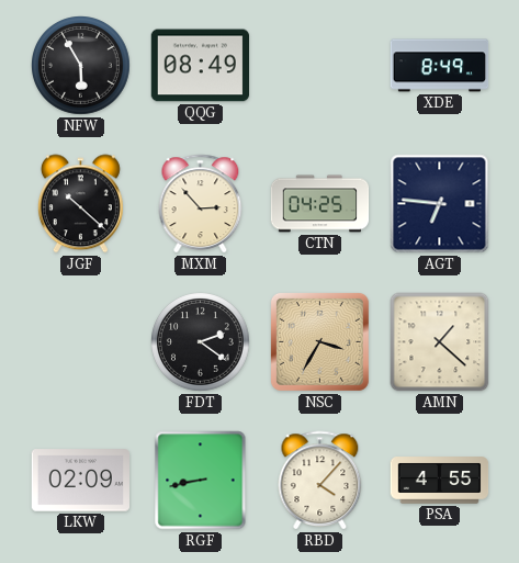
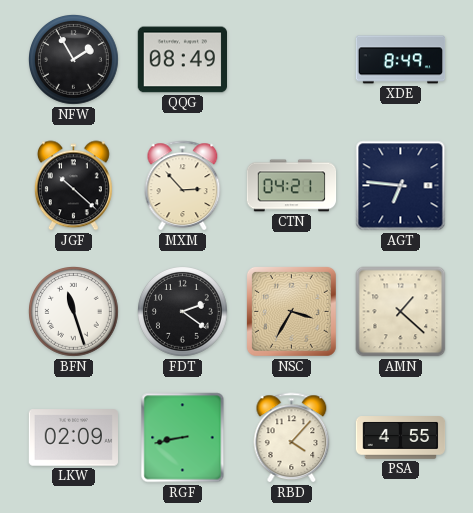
NFW: 5:55 -> 1:55
CTN: 04:25 -> 04:21
BFN: none -> 11:27
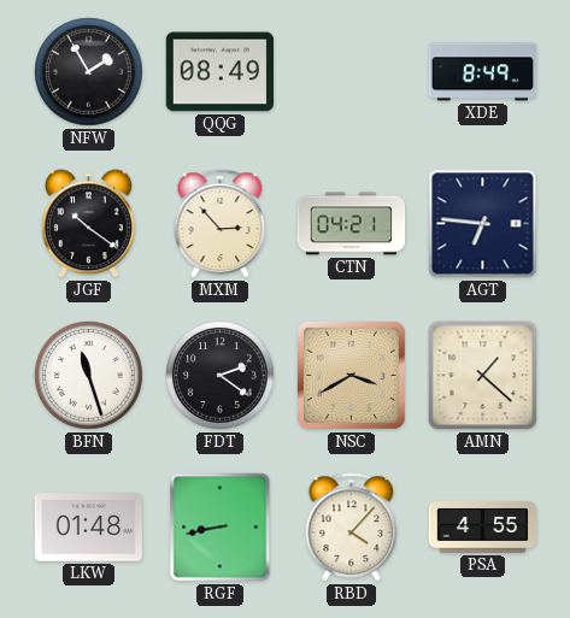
JGF: 10:22 -> 10:21
NSC: 3:35 -> 3:40
LKW: 02:09 -> 01:48
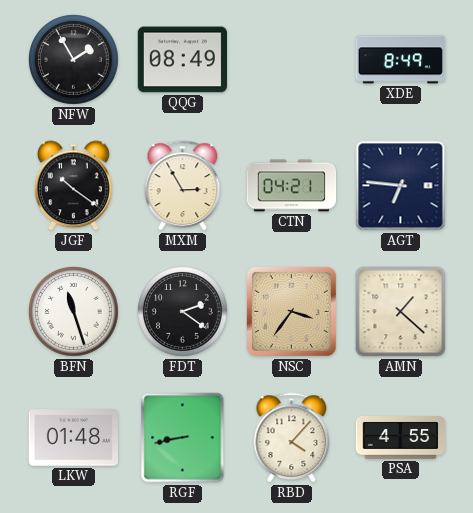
MXM: 2:53 -> 2:55
NSC: 3:40 -> 3:36
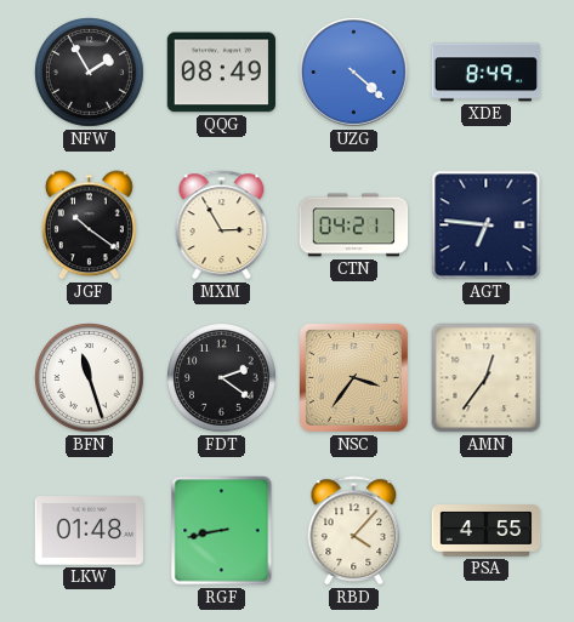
UZG: none -> 4:22
AMN: 1:22 -> 12:36
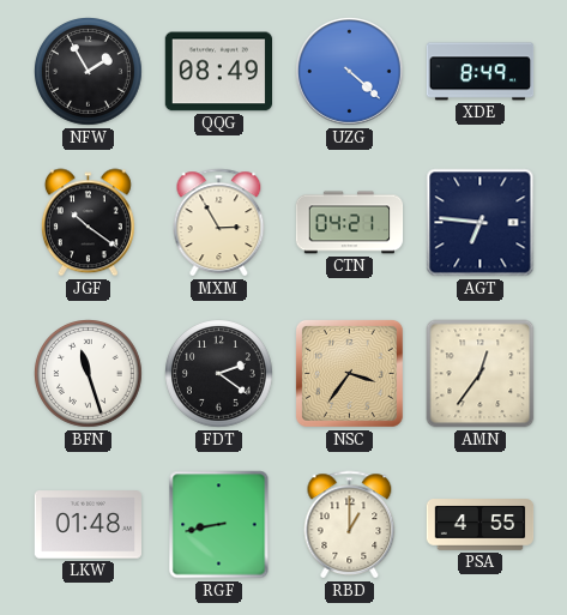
RBD: 4:07 -> 1:00
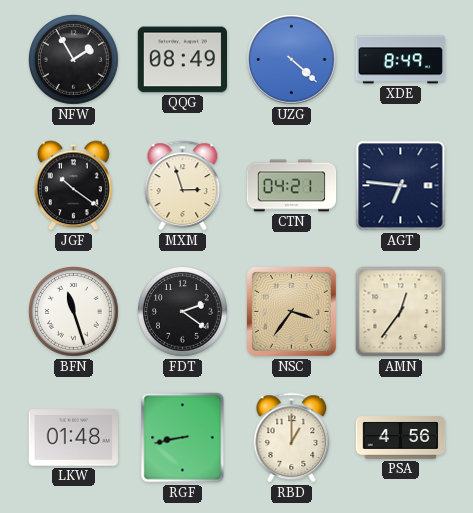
MXM: 2:55 -> 2:57
PSA: 4:55 -> 4:56
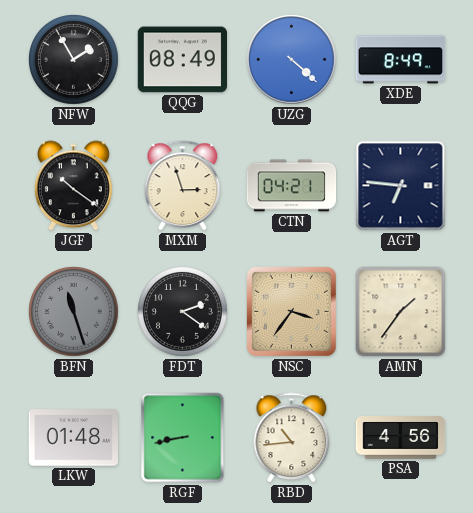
BFN dial: white -> grey
AMN: 12:36 -> 1:36
RBD: 1:00 -> 10:44
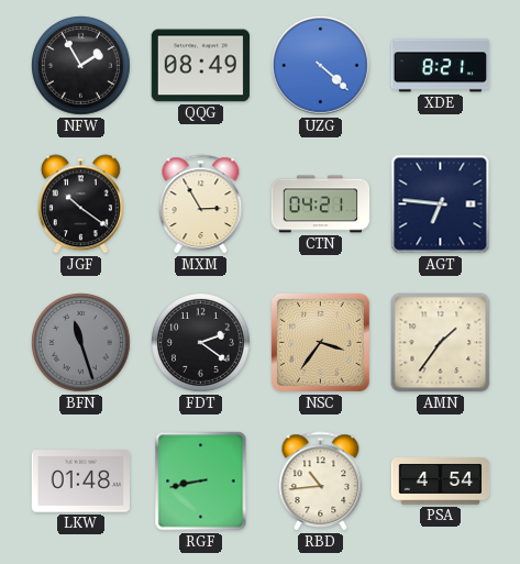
XDE: 8:49 -> 8:21
MXM: 2:57 -> 2:55
PSA: 4:56 -> 4:54
